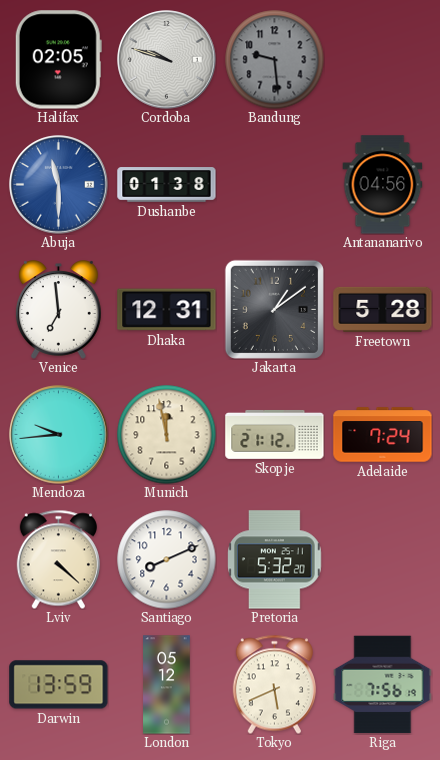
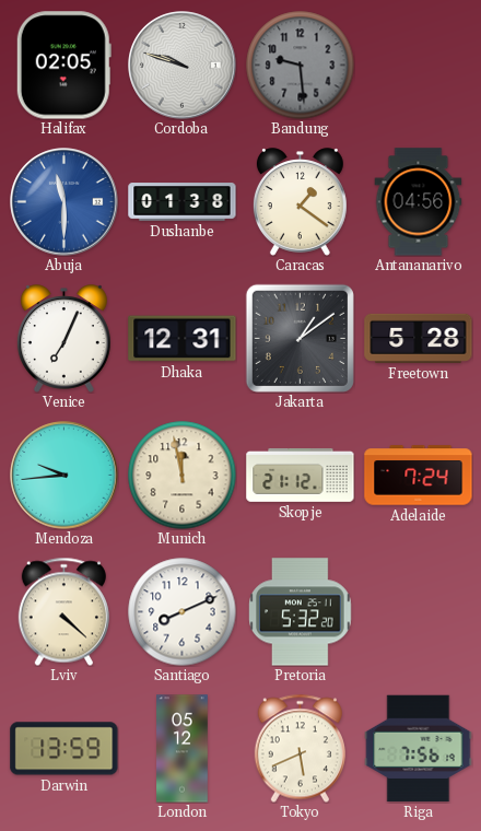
Caracas: none -> 1:21
Venice: 6:59 -> 7:04
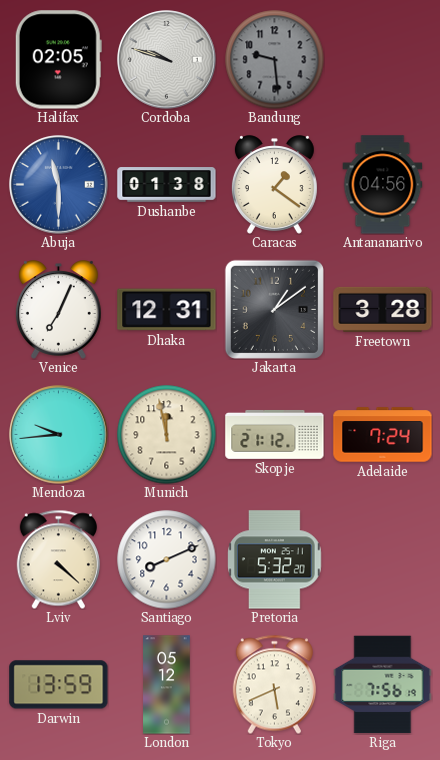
Freetown: 5:28 -> 3:28
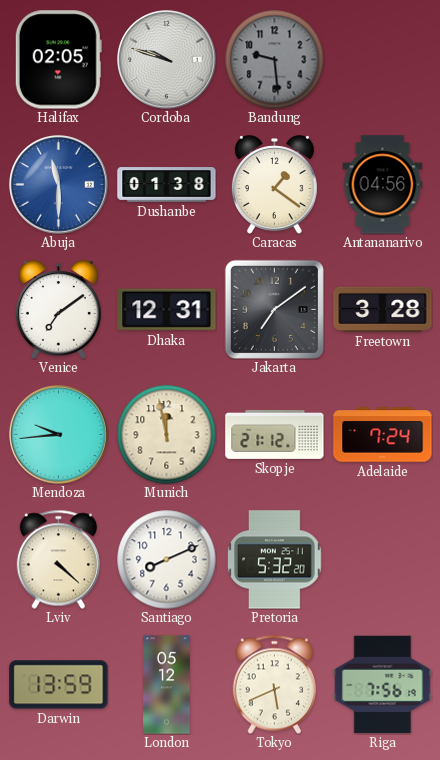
Venice: 7:04 -> 7:09
Jakarta: 1:09 -> 7:09
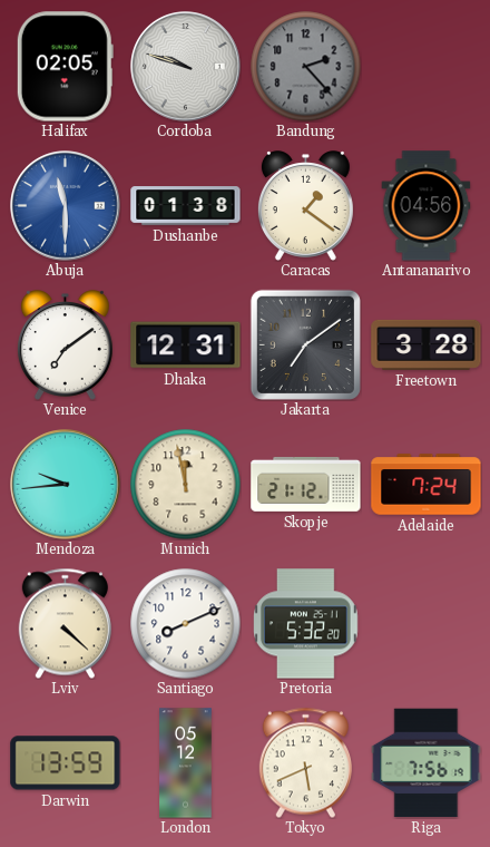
Bandung: 9:29 -> 2:23
